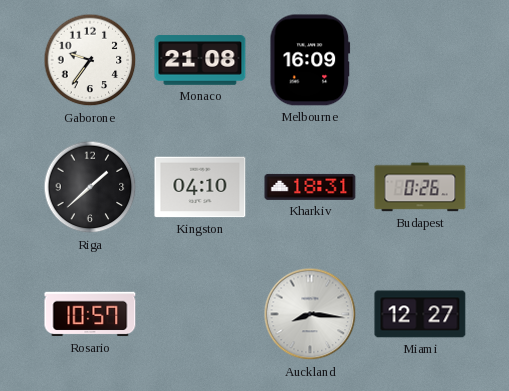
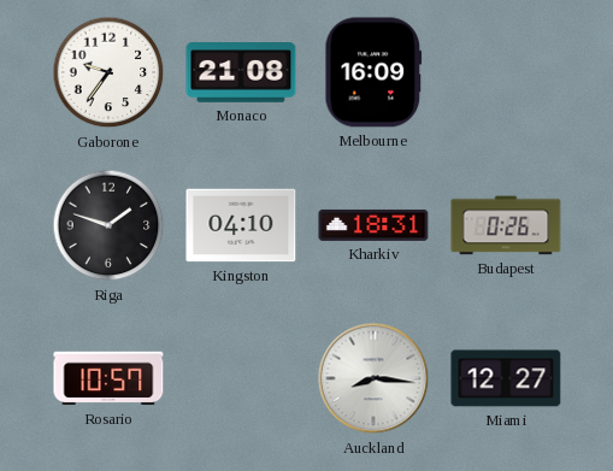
Riga: 1:38 -> 1:48
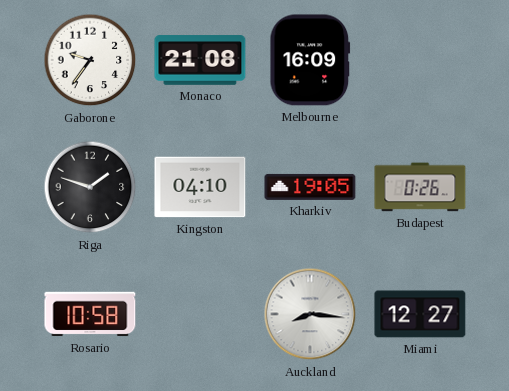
Kharkiv: 18:31 -> 19:05
Rosario: 10:57 -> 10:58
